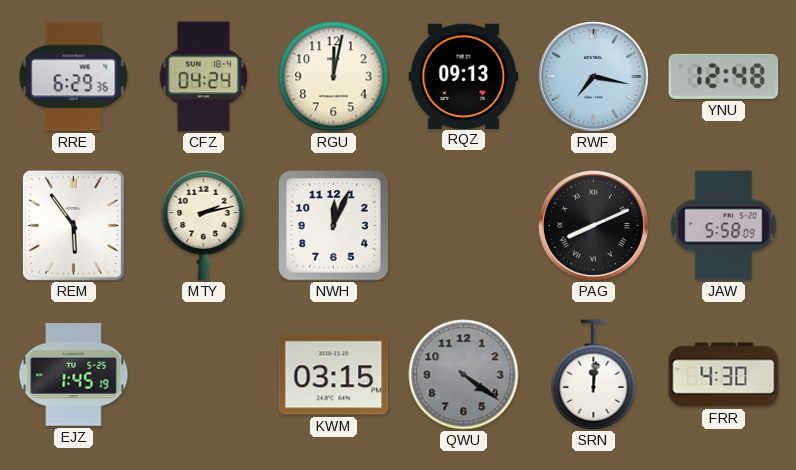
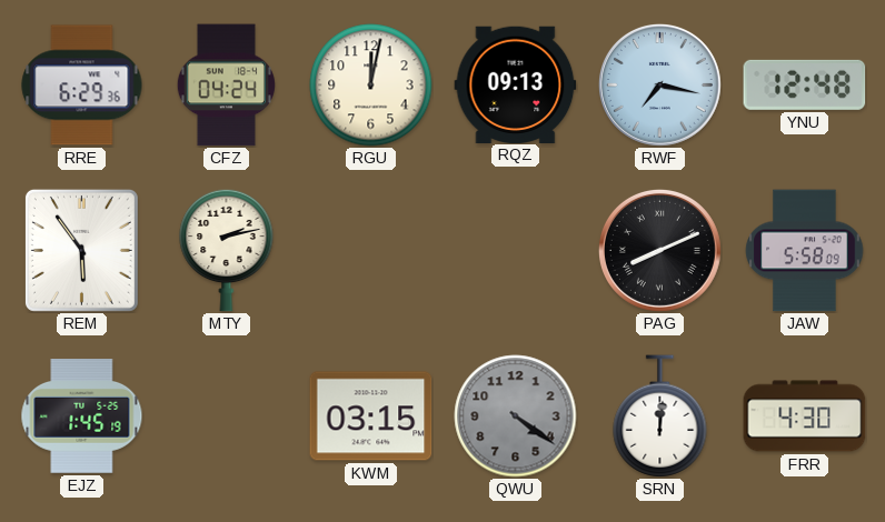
NWH: 12:04 -> none
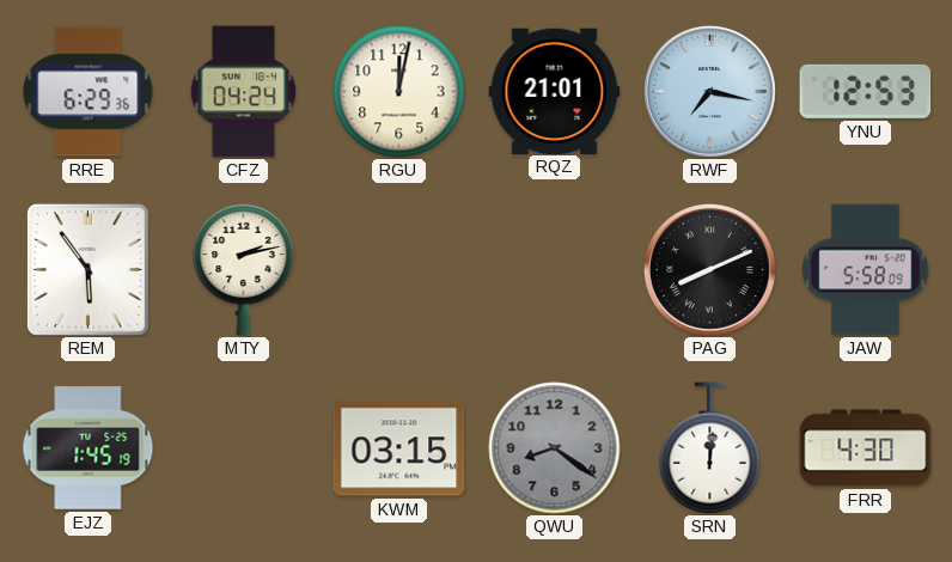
RQZ: 09:13 -> 21:01
YNU: 12:48 -> 12:53
QWU: 4:21 -> 8:21
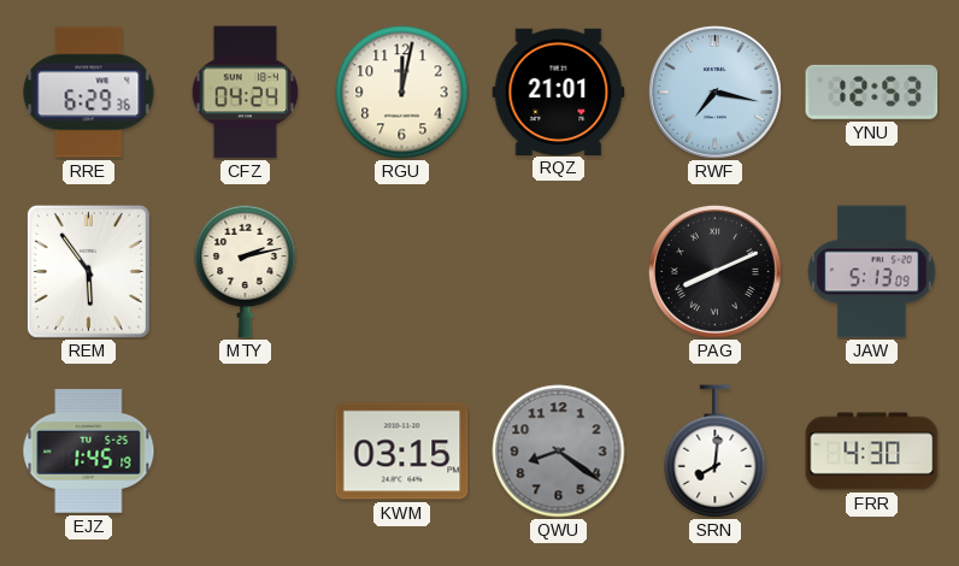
JAW: 5:58 -> 5:13
SRN: 12:01 -> 8:01
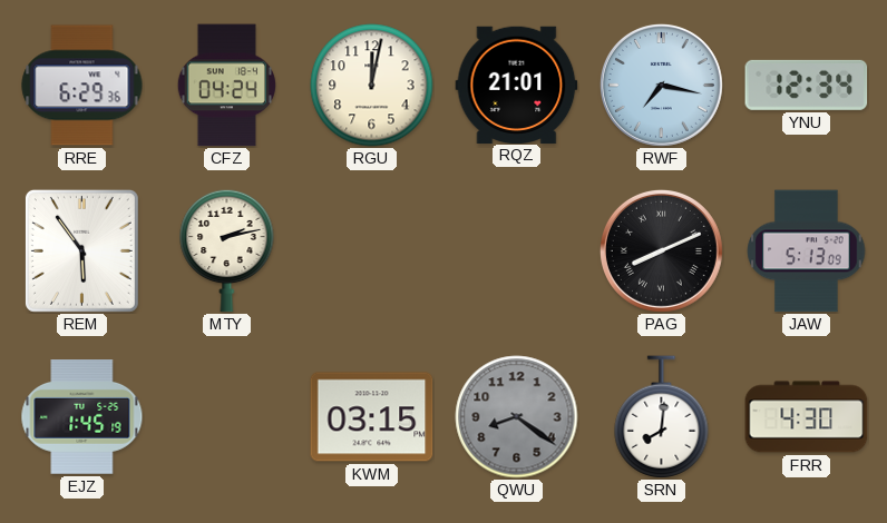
YNU: 12:53 -> 12:34
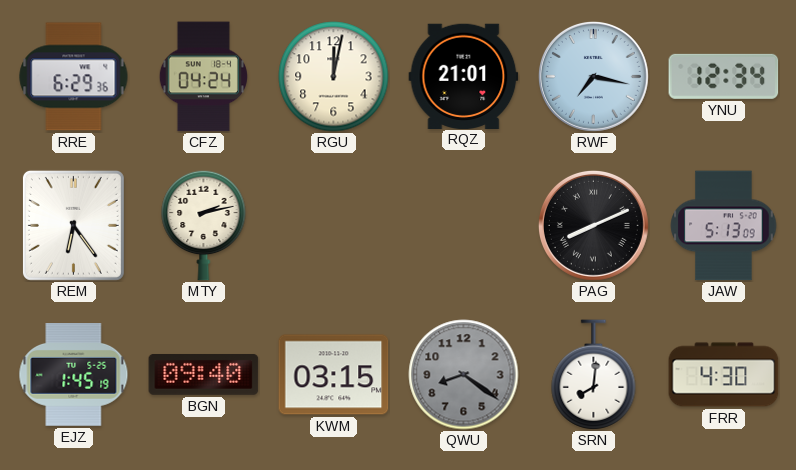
REM: 5:54 -> 6:24
BGN: none -> 09:40
